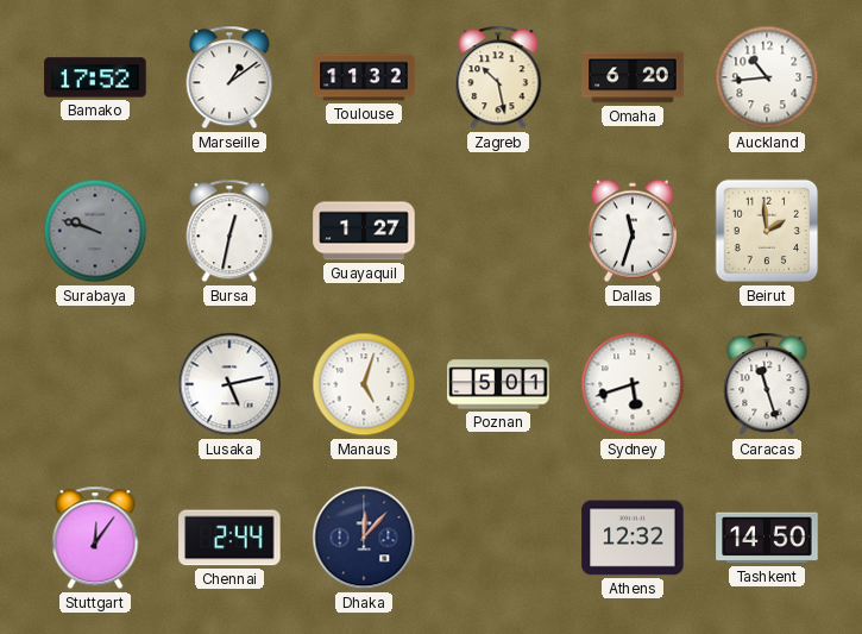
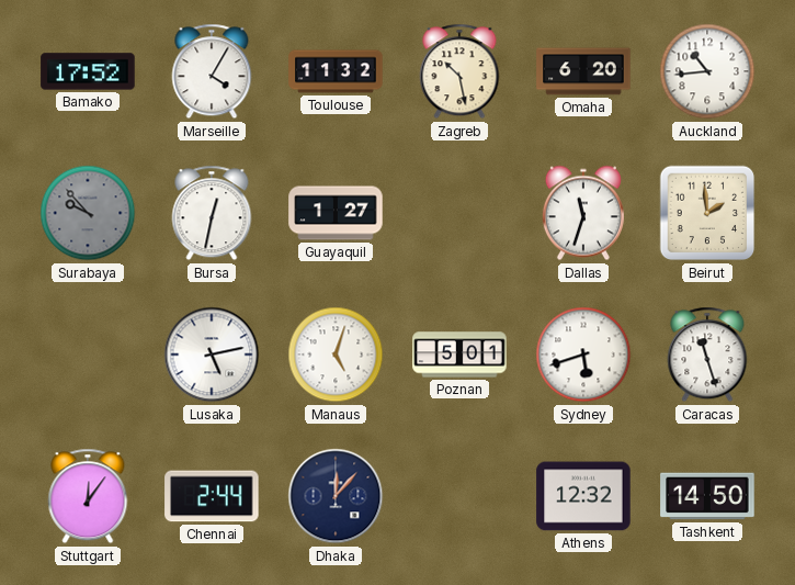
Marseille: 1:09 -> 4:05
Surabaya: 9:48 -> 9:53
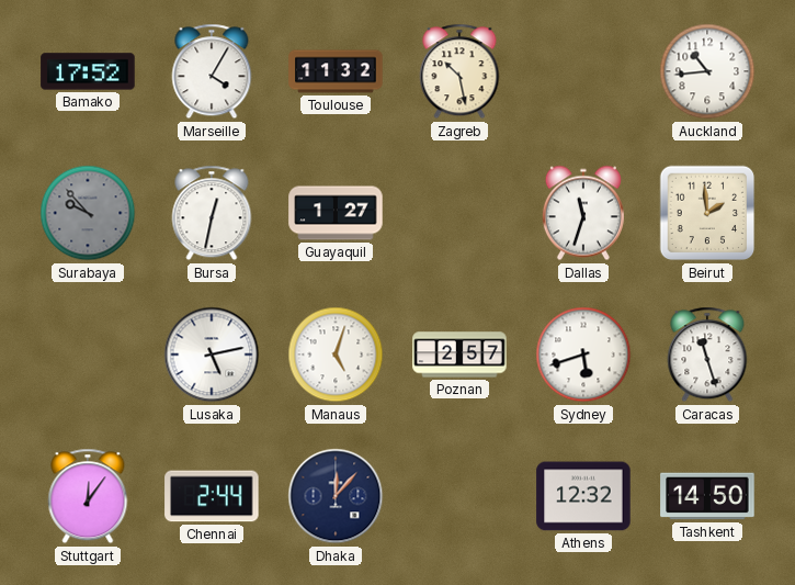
Omaha: 6:20 -> none
Poznan: 5:01 -> 2:57
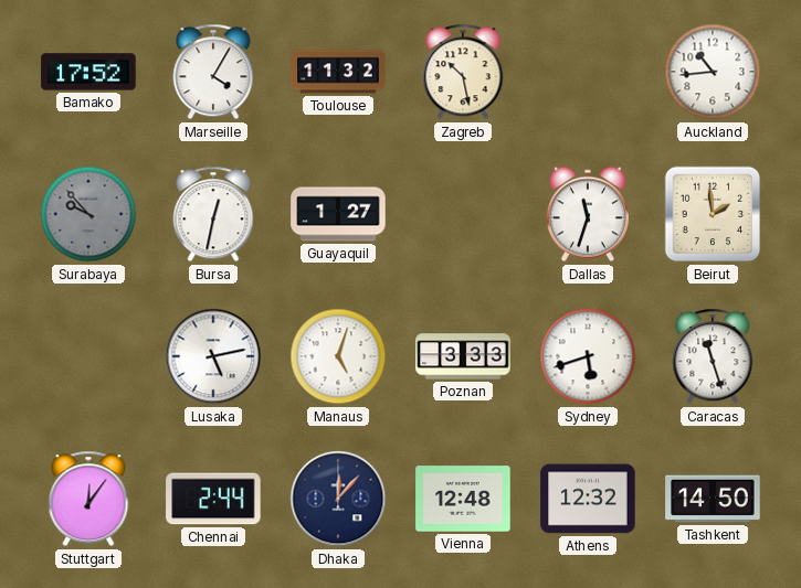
Poznan: 2:57 -> 3:33
Vienna: none -> 12:48
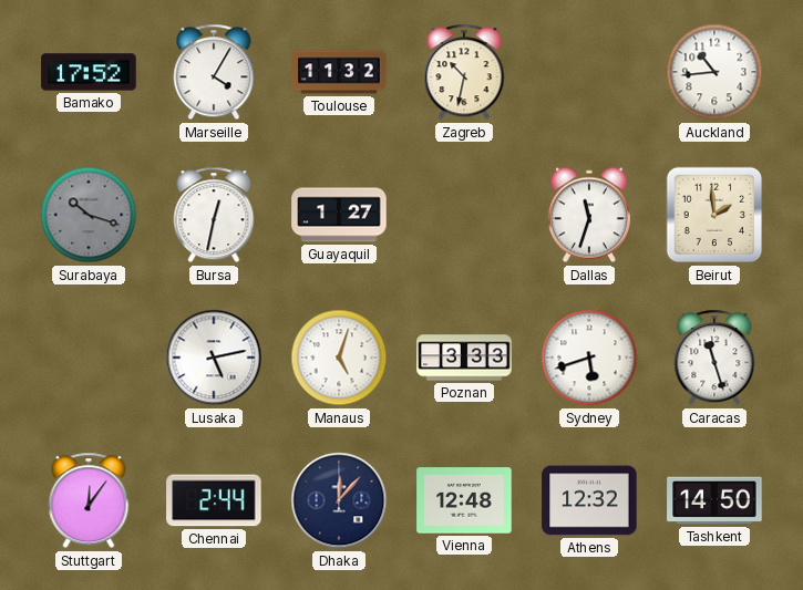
Zagreb: 10:28 -> 10:32
Surabaya: 9:53 -> 10:18
